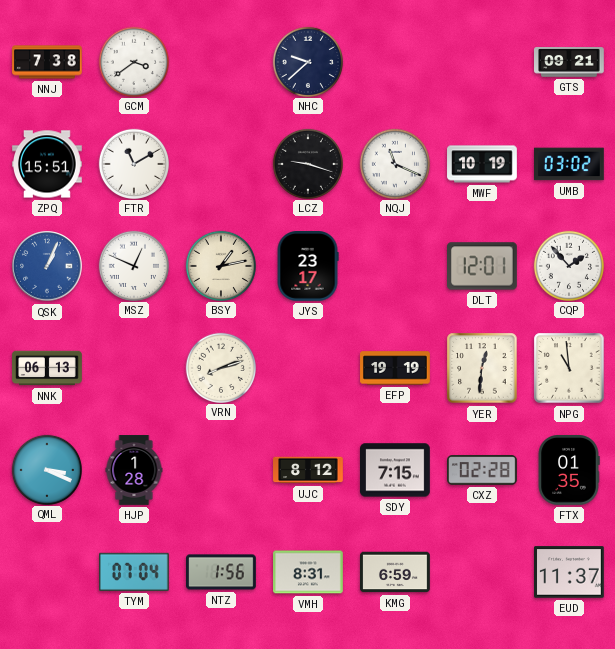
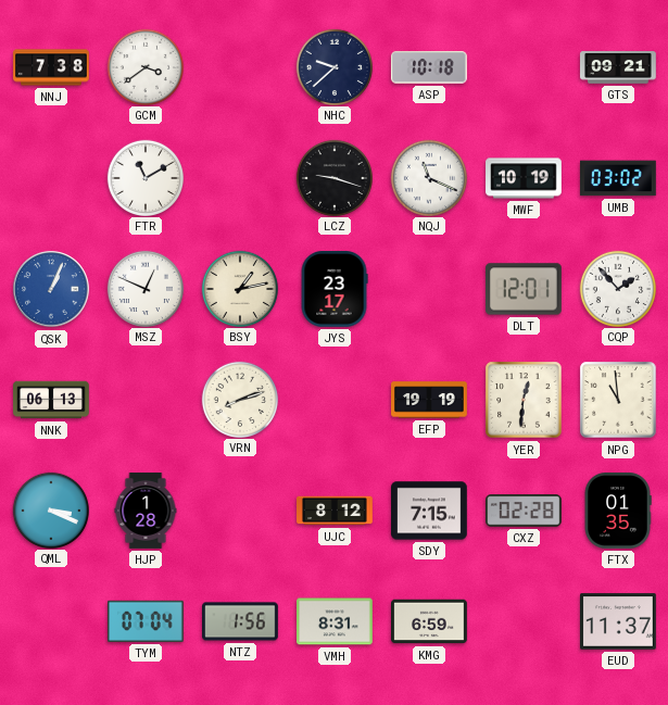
ASP: none -> 10:18
ZPQ: 15:51 -> none
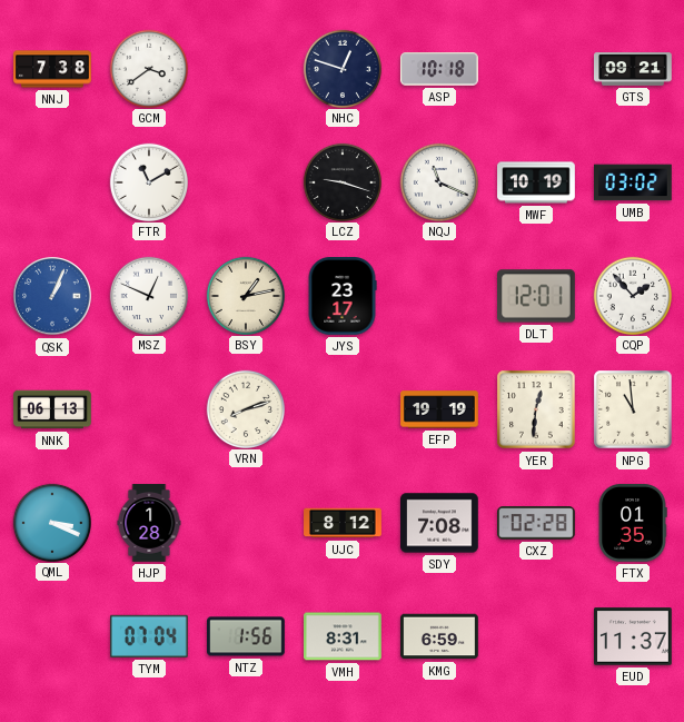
NHC: 9:38 -> 12:48
SDY: 7:15 -> 7:08
